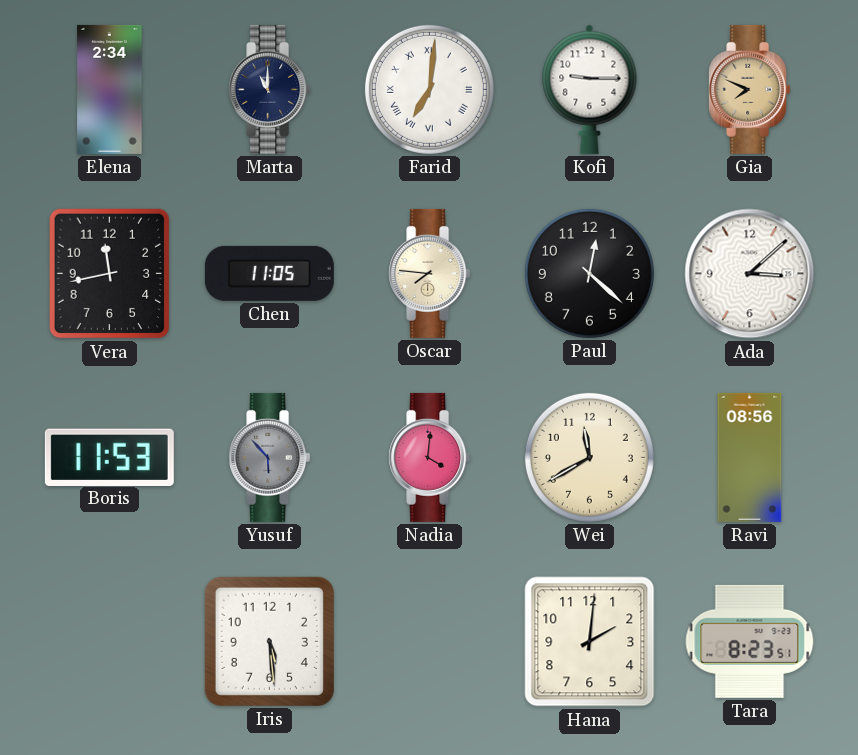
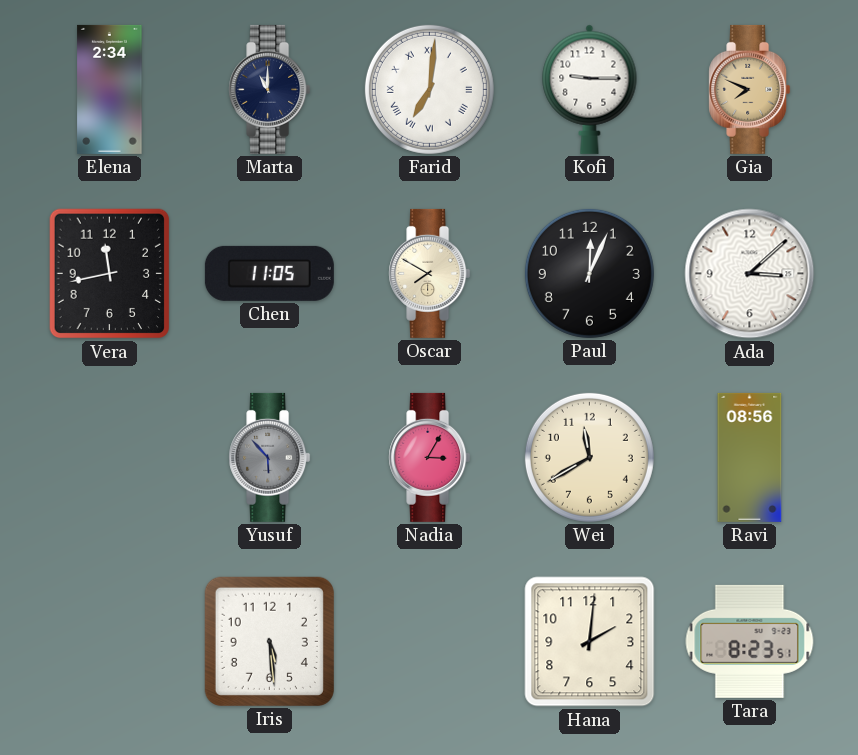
Oscar: 7:46 -> 7:50
Paul: 12:22 -> 12:04
Boris: 11:53 -> none
Nadia: 4:01 -> 3:05
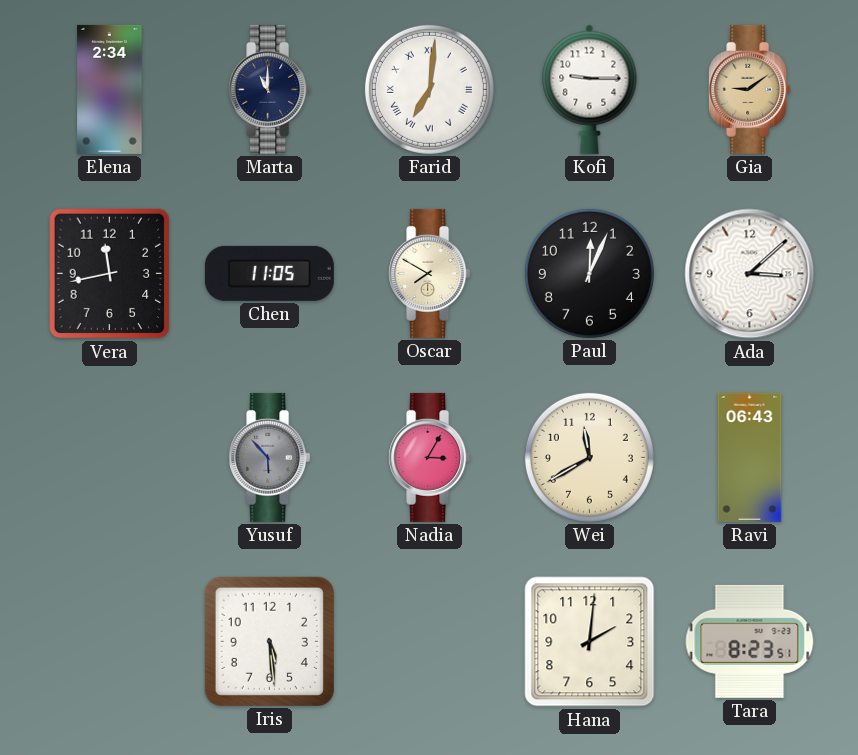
Gia: 7:49 -> 9:09
Ravi: 08:56 -> 06:43
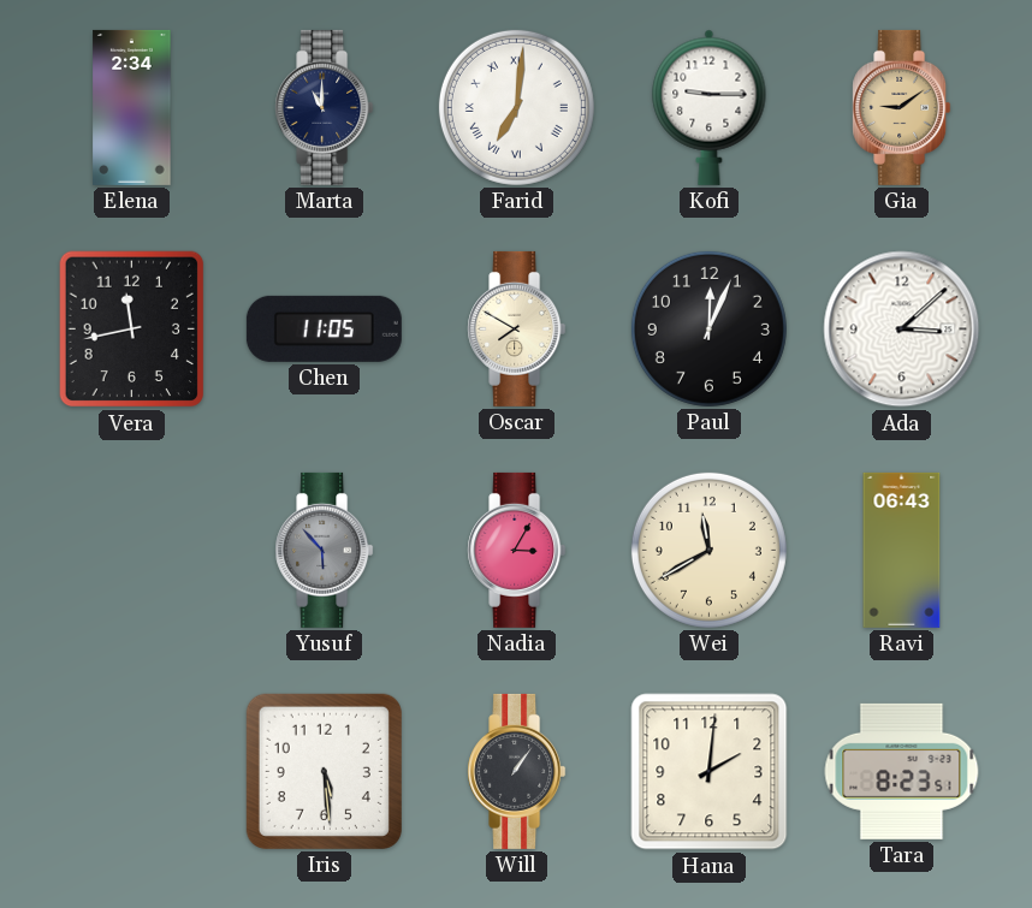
Will: none -> 1:06
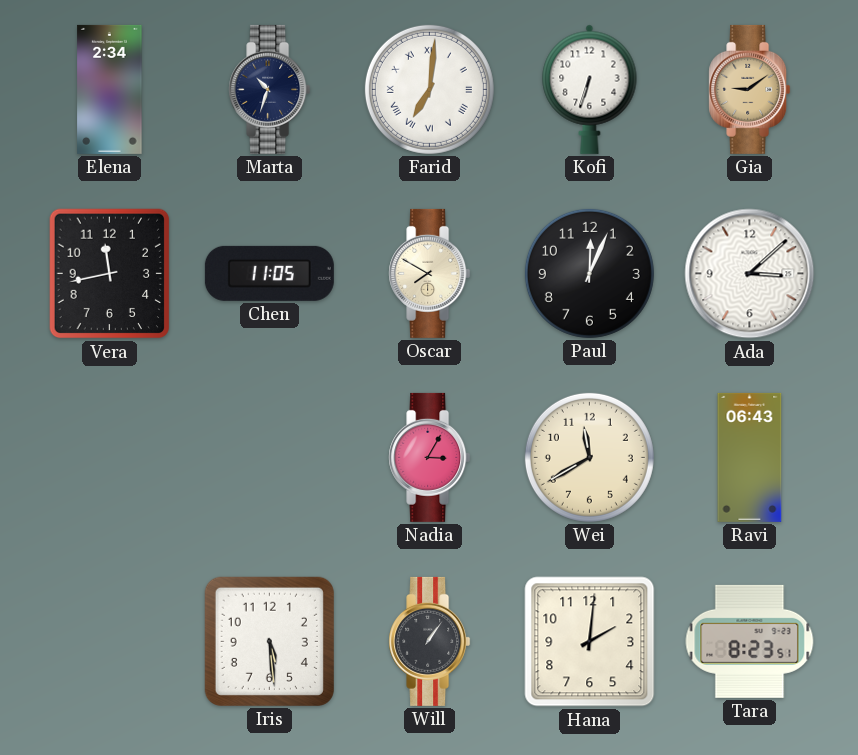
Marta: 11:00 -> 10:33
Kofi: 9:15 -> 6:33
Yusuf: 5:53 -> none
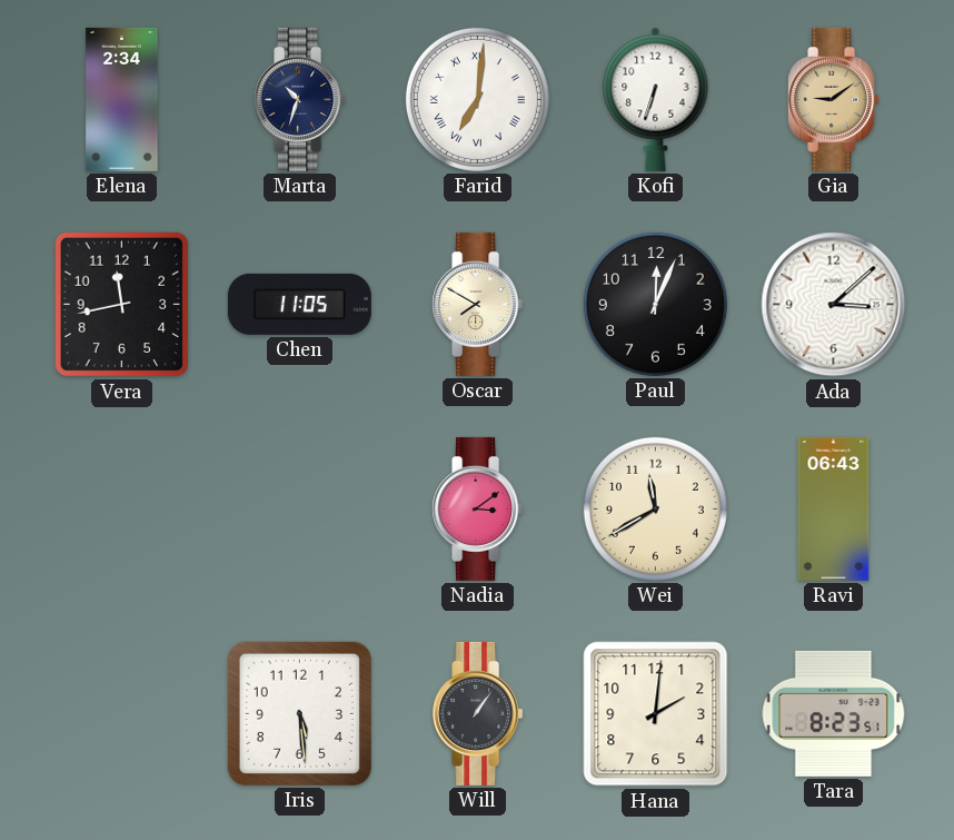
Nadia: 3:05 -> 3:09
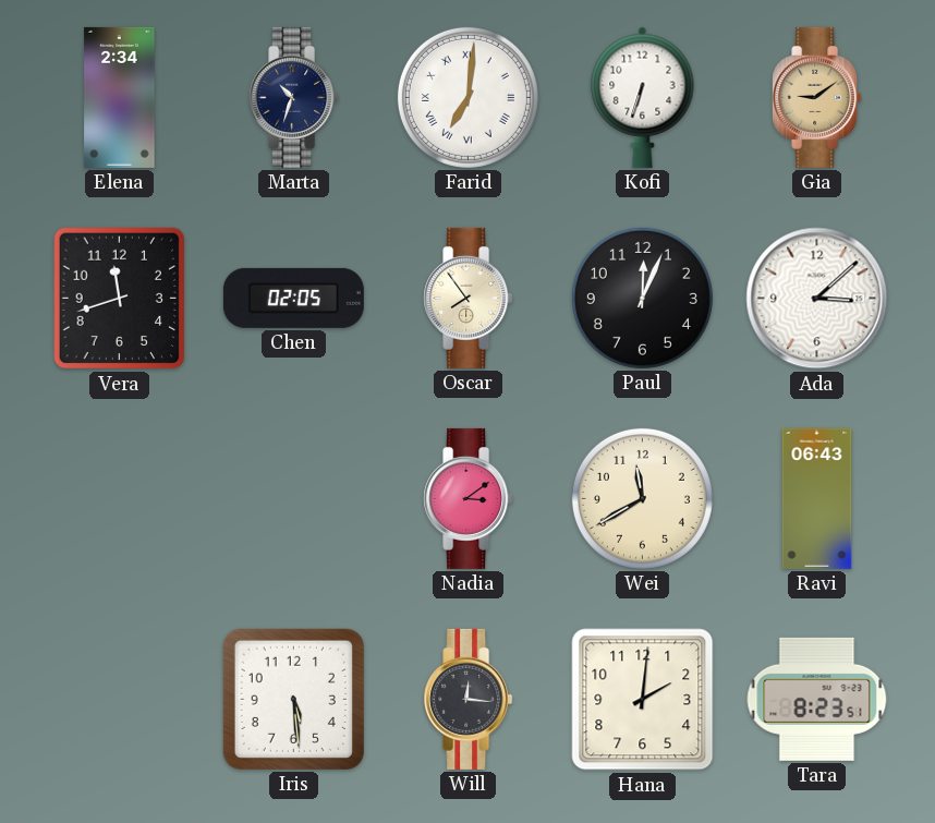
Vera: 11:43 -> 11:42
Chen: 11:05 -> 02:05
Oscar: 7:50 -> 7:54
Will: 1:06 -> 12:16
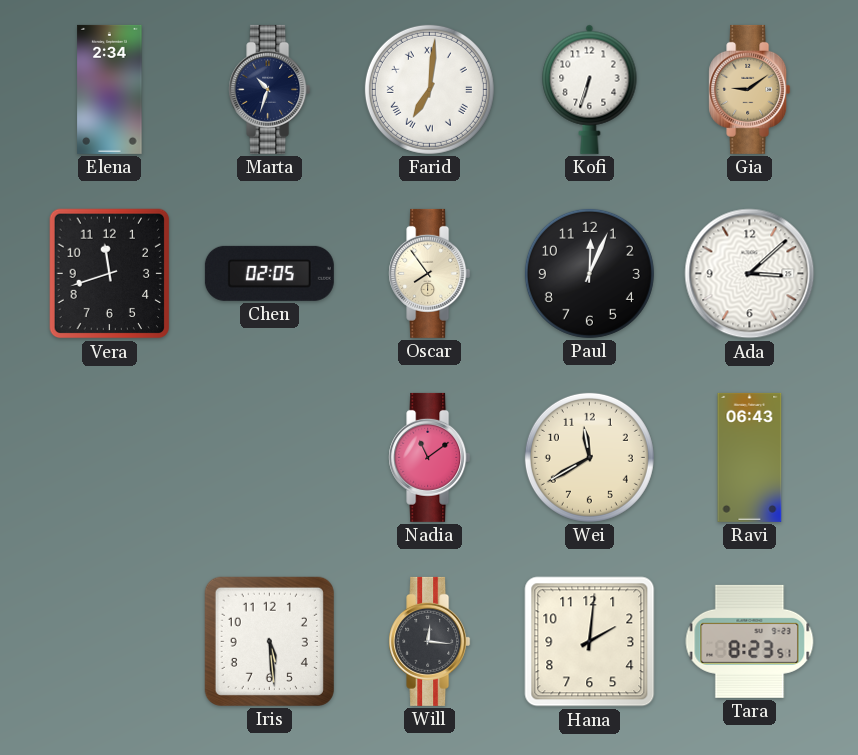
Nadia: 3:09 -> 11:09
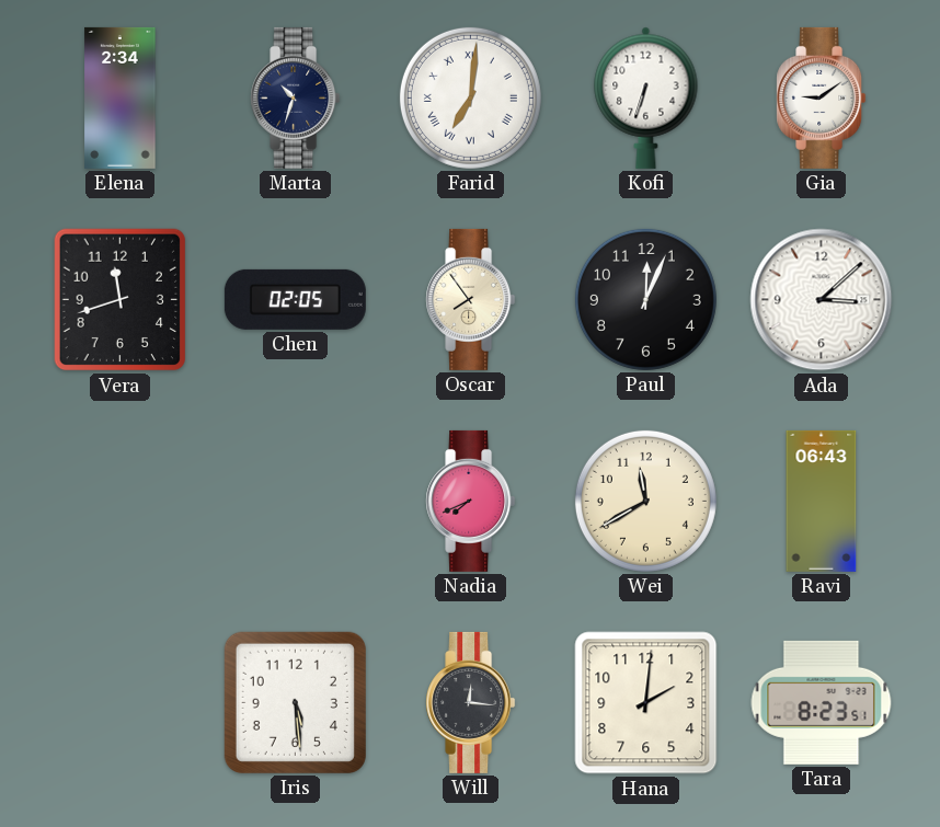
Gia dial: champagne -> white
Nadia: 11:09 -> 7:41
